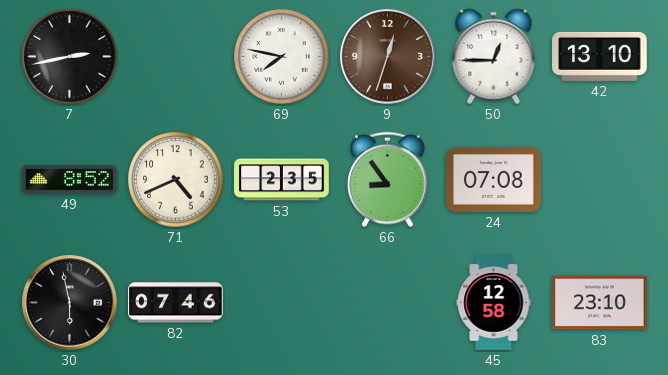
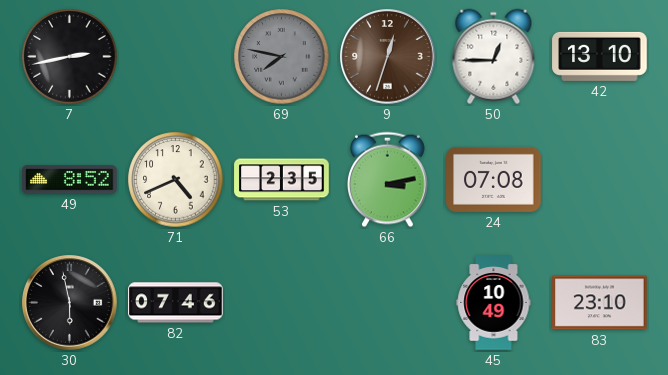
69 dial: white -> grey
66: 8:54 -> 3:13
45: 12:58 -> 10:49
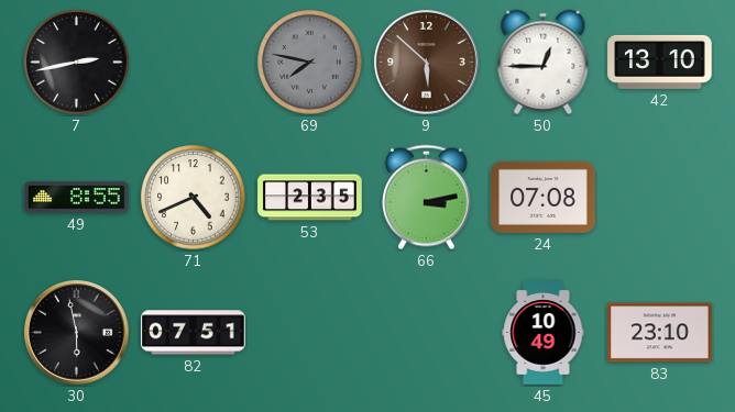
9: 12:33 -> 5:52
49: 8:52 -> 8:55
82: 07:46 -> 07:51
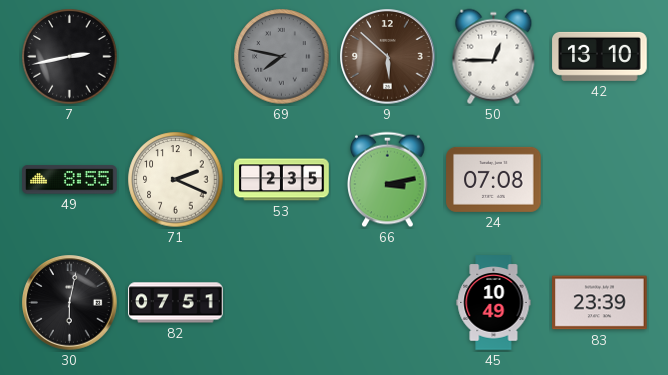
71: 4:41 -> 2:19
30: 5:58 -> 6:02
83: 23:10 -> 23:39
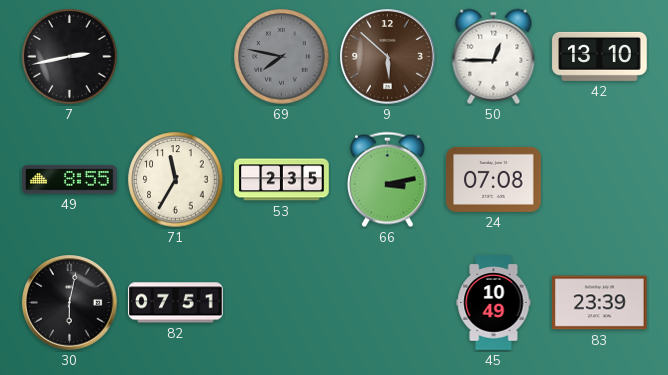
71: 2:19 -> 11:35
